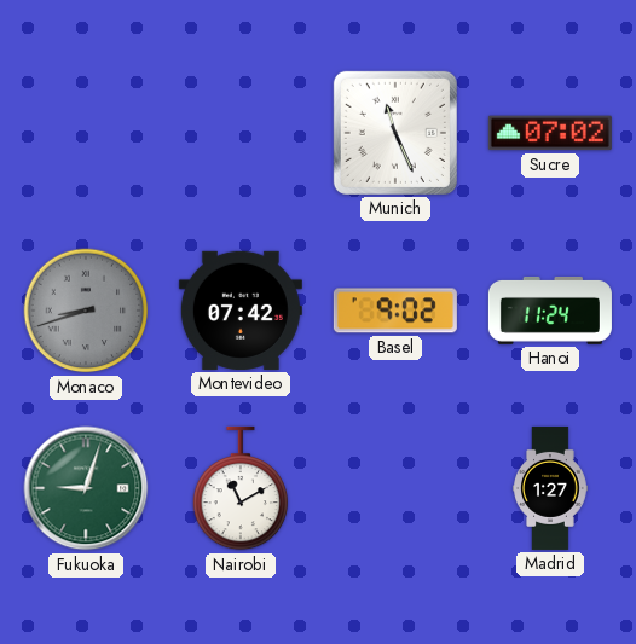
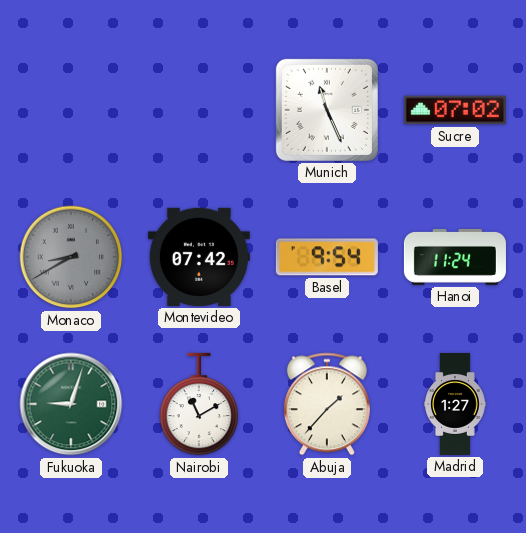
Monaco: 8:42 -> 8:40
Basel: 9:02 -> 9:54
Abuja: none -> 1:37
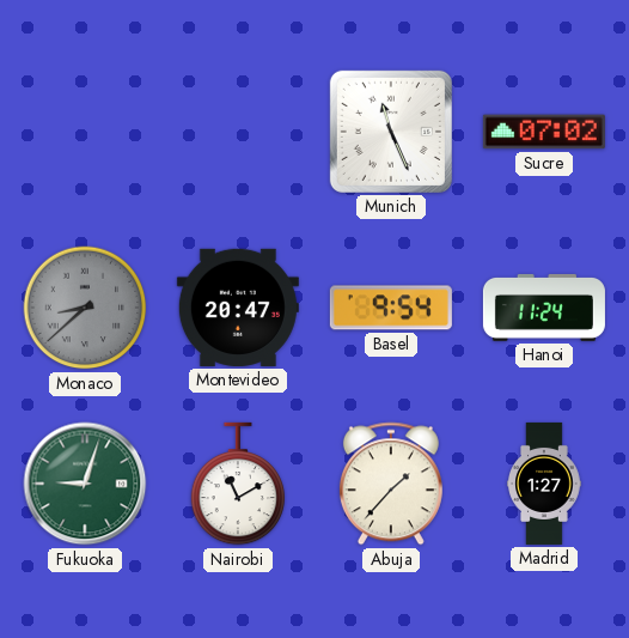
Monaco: 8:40 -> 8:38
Montevideo: 07:42 -> 20:47
